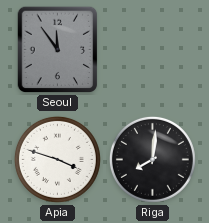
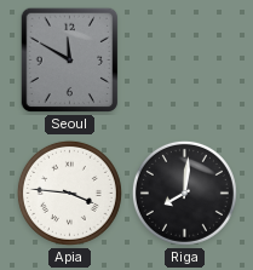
Seoul: 11:54 -> 11:50
Apia: 3:48 -> 3:46
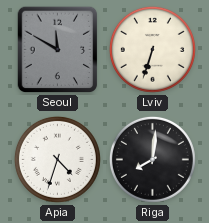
Lviv: none -> 6:33
Apia: 3:46 -> 4:33
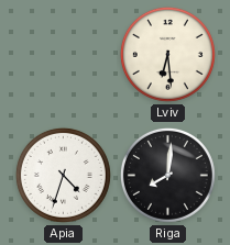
Seoul: 11:50 -> none
Lviv: 6:33 -> 6:29
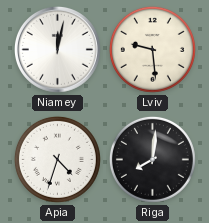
Niamey: none -> 12:02
Lviv: 6:29 -> 9:29
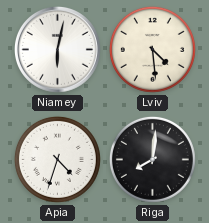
Niamey: 12:02 -> 6:02
Lviv: 9:29 -> 4:29
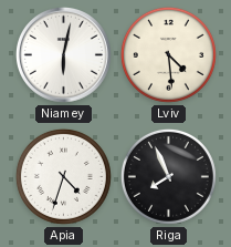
Riga: 8:01 -> 7:56
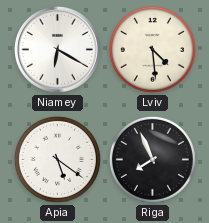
Niamey: 6:02 -> 6:20
Apia: 4:33 -> 5:21
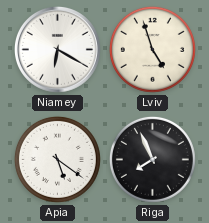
Lviv: 4:29 -> 4:57
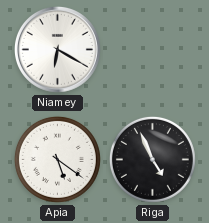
Lviv: 4:57 -> none
Riga: 7:56 -> 4:56
